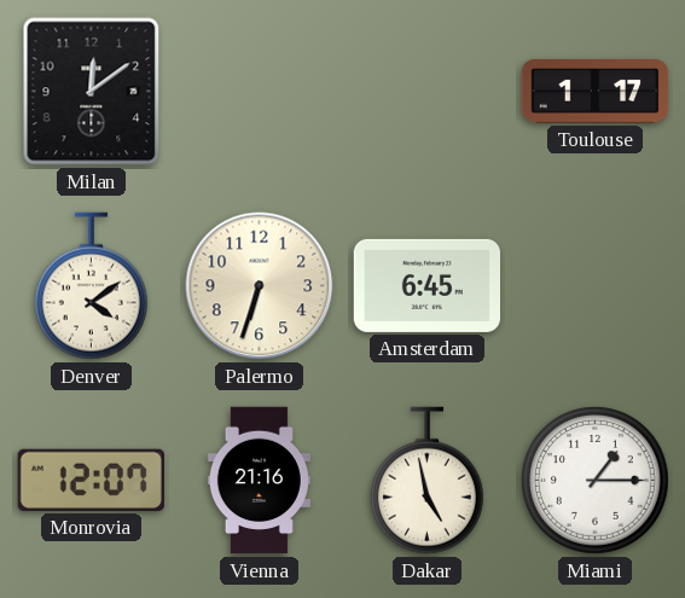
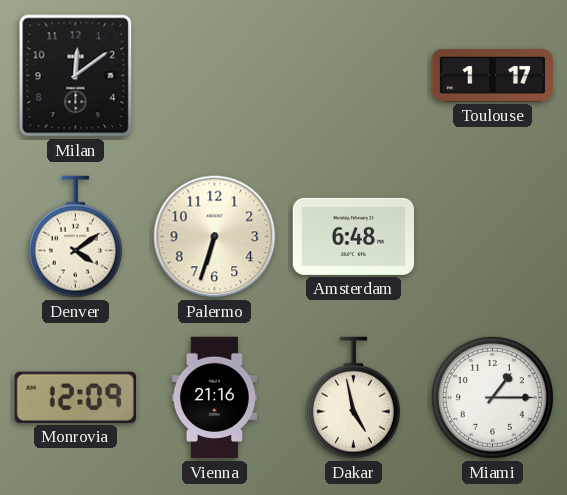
Amsterdam: 6:45 -> 6:48
Monrovia: 12:07 -> 12:09
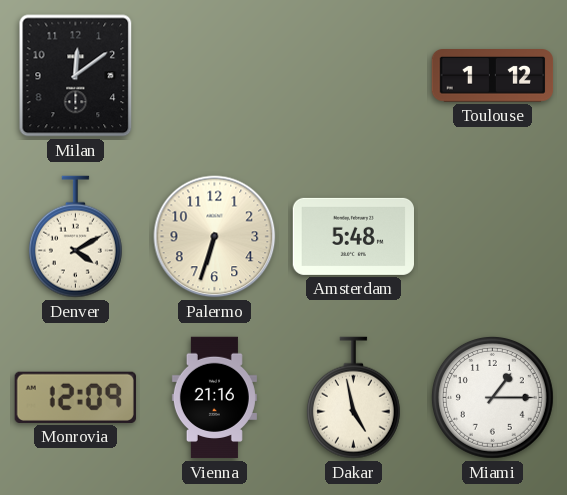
Toulouse: 1:17 -> 1:12
Denver: 4:09 -> 4:10
Amsterdam: 6:48 -> 5:48
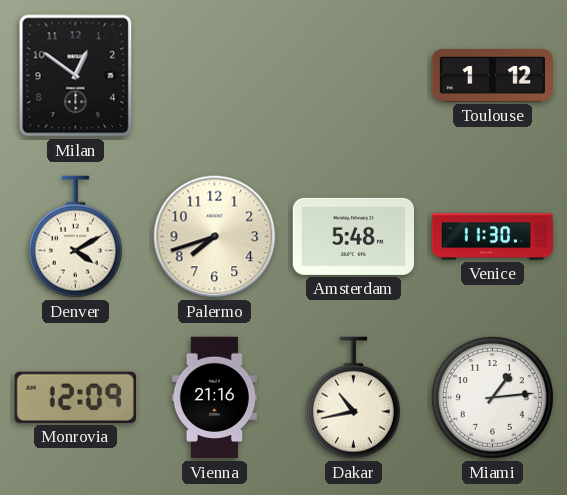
Milan: 12:09 -> 12:51
Palermo: 6:33 -> 7:42
Venice: none -> 11:30
Dakar: 4:58 -> 10:43
Miami: 1:15 -> 1:14
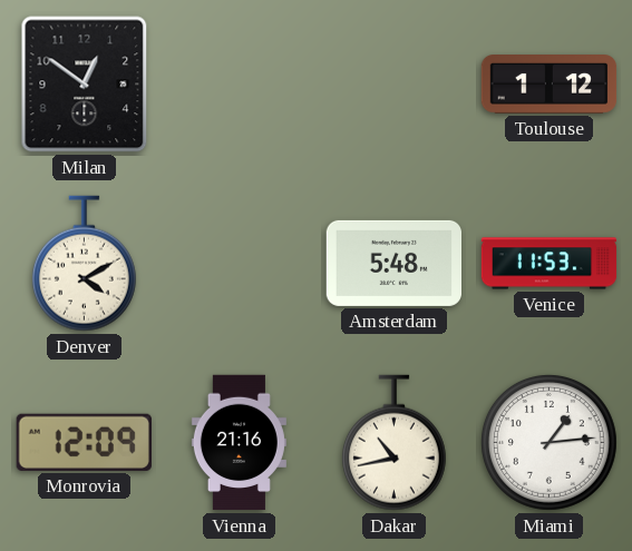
Palermo: 7:42 -> none
Venice: 11:30 -> 11:53
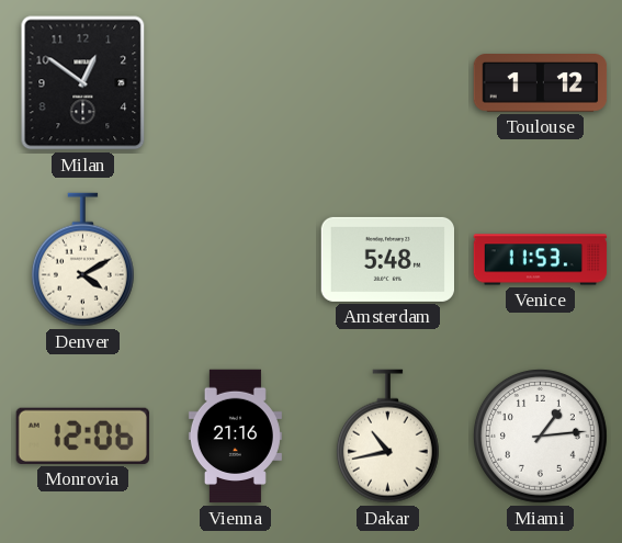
Monrovia: 12:09 -> 12:06
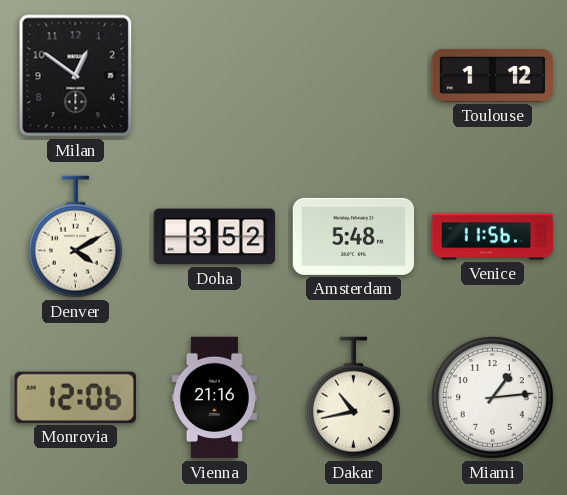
Doha: none -> 3:52
Venice: 11:53 -> 11:56
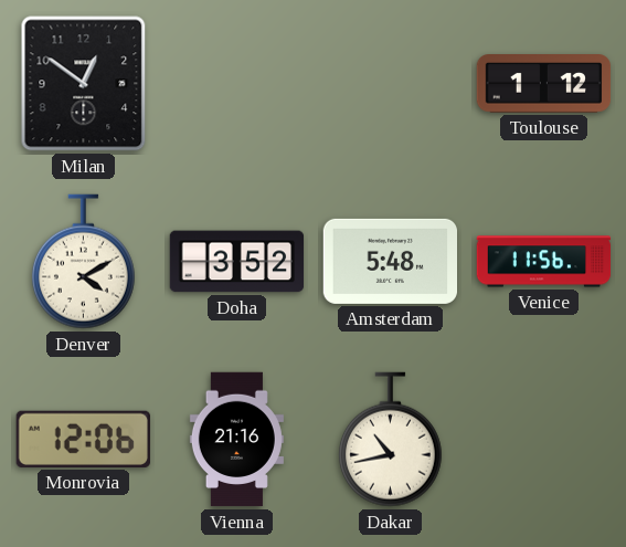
Miami: 1:14 -> none
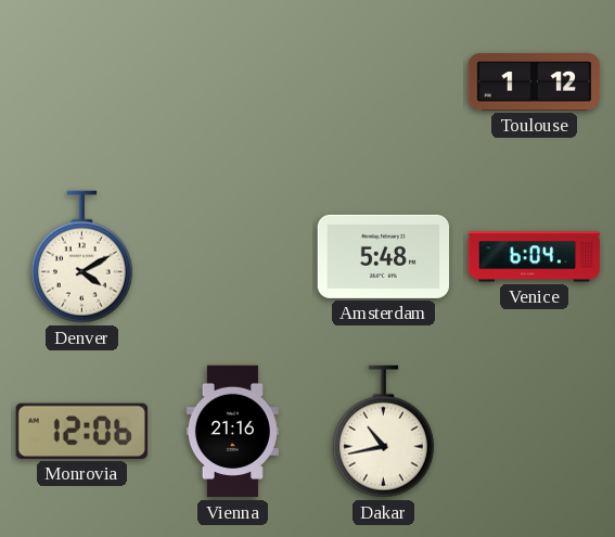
Milan: 12:51 -> none
Doha: 3:52 -> none
Venice: 11:56 -> 6:04
